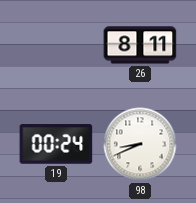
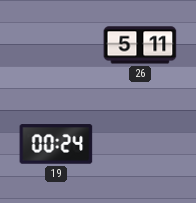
26: 8:11 -> 5:11
98: 8:41 -> none
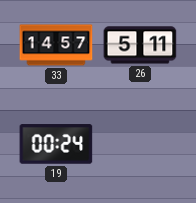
33: none -> 14:57
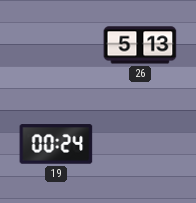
33: 14:57 -> none
26: 5:11 -> 5:13
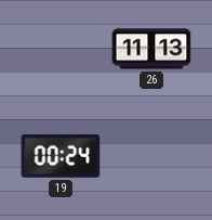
26: 5:13 -> 11:13
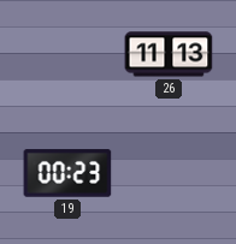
19: 00:24 -> 00:23
